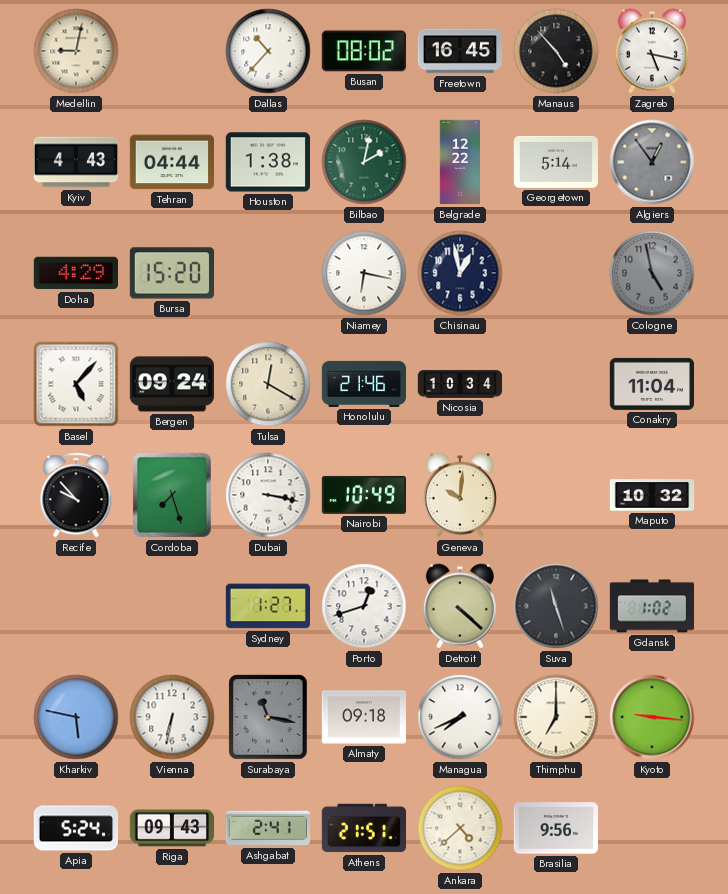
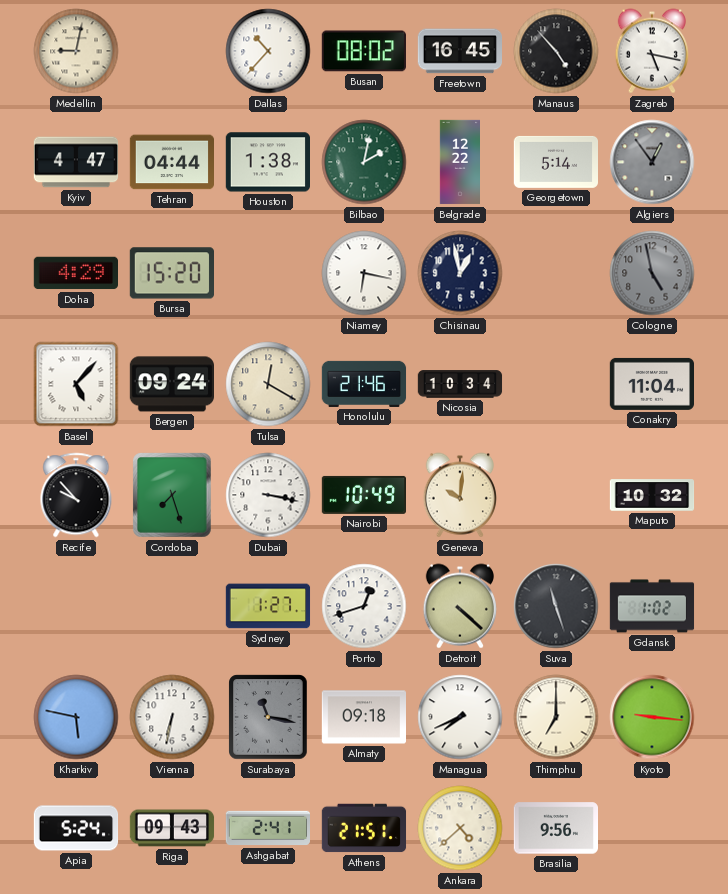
Kyiv: 4:43 -> 4:47
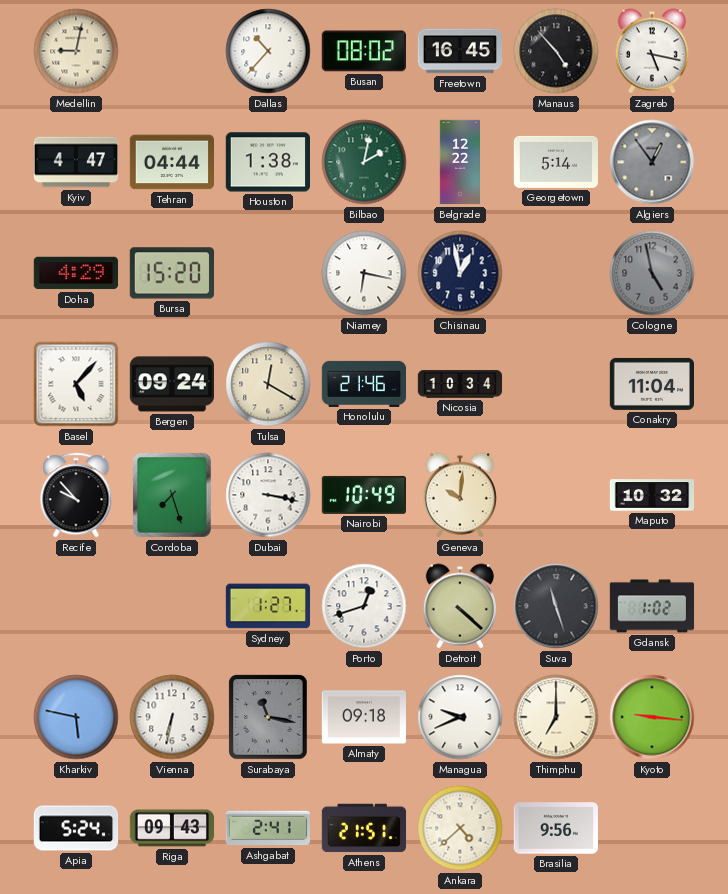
Managua: 7:41 -> 9:41
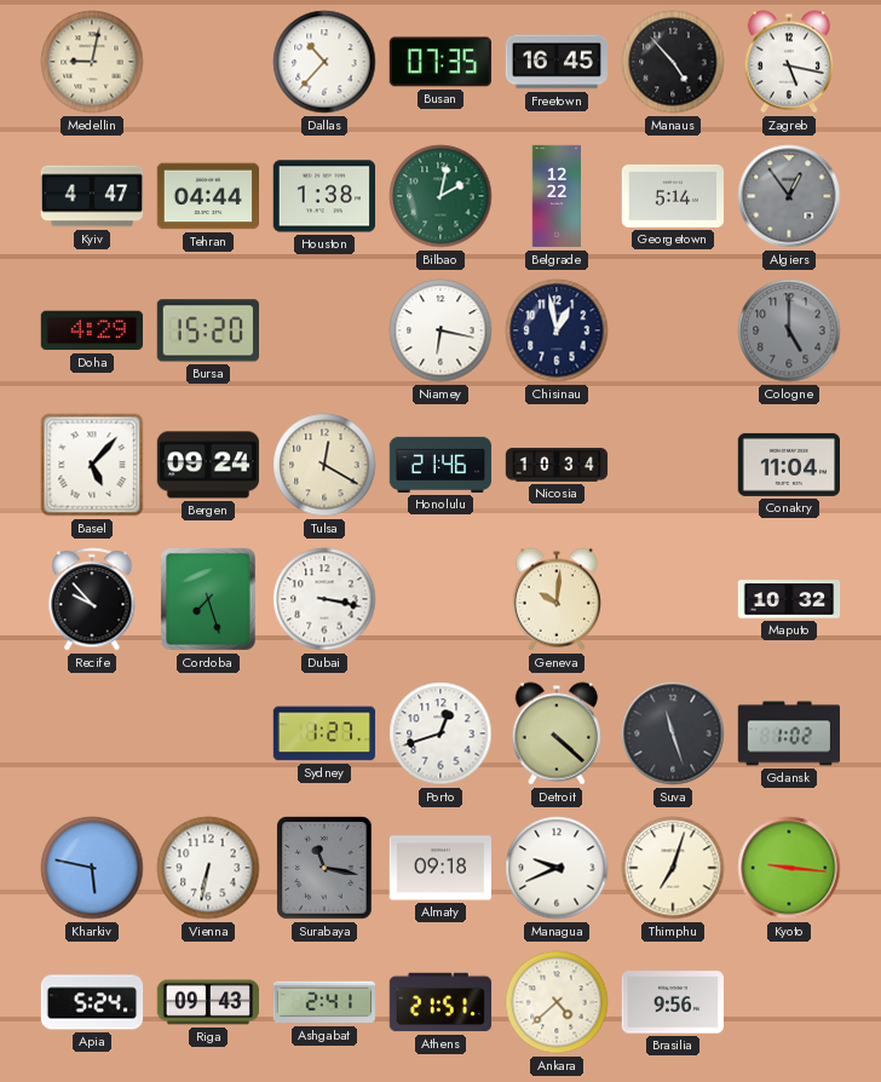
Busan: 08:02 -> 07:35
Cologne: 4:58 -> 5:00
Nairobi: 10:49 -> none
Thimphu: 7:00 -> 7:03
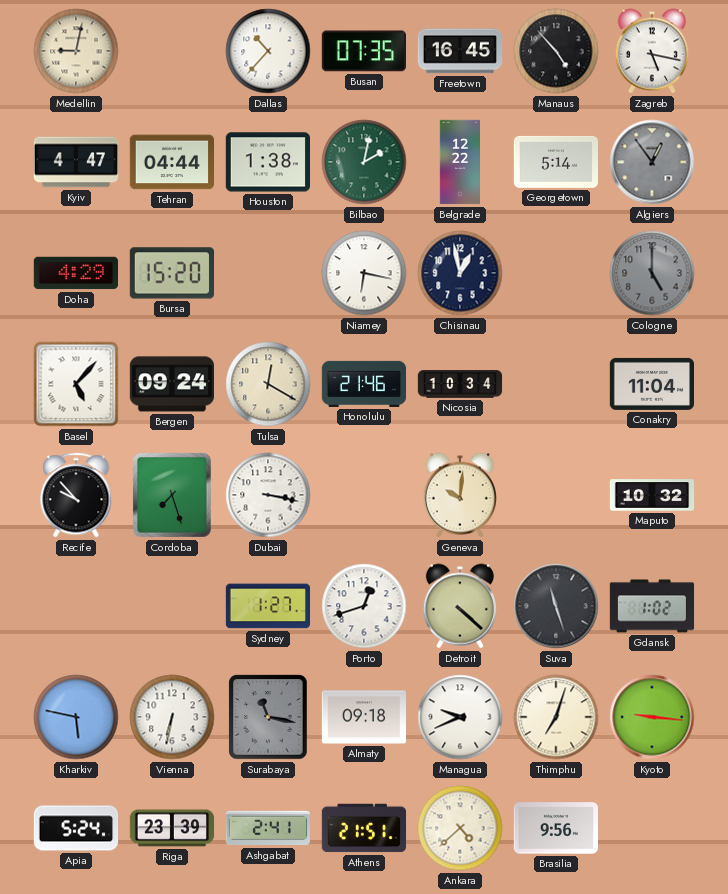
Riga: 09:43 -> 23:39
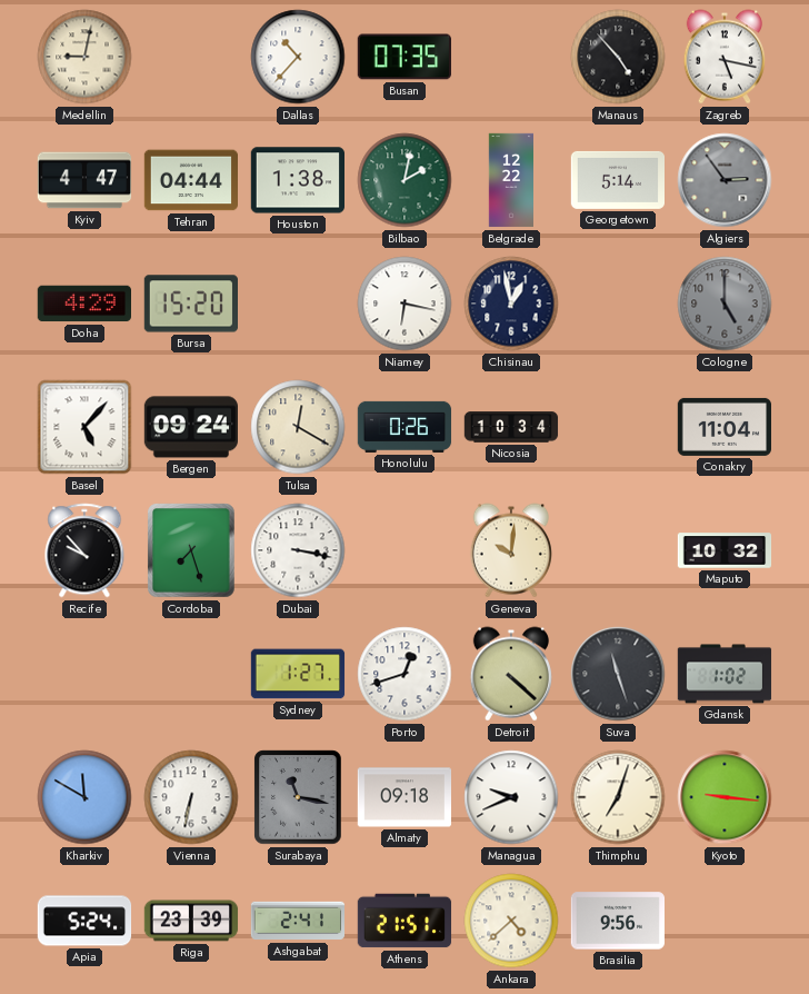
Freetown: 16:45 -> none
Algiers: 12:54 -> 2:54
Honolulu: 21:46 -> 0:26
Kharkiv: 5:47 -> 11:50
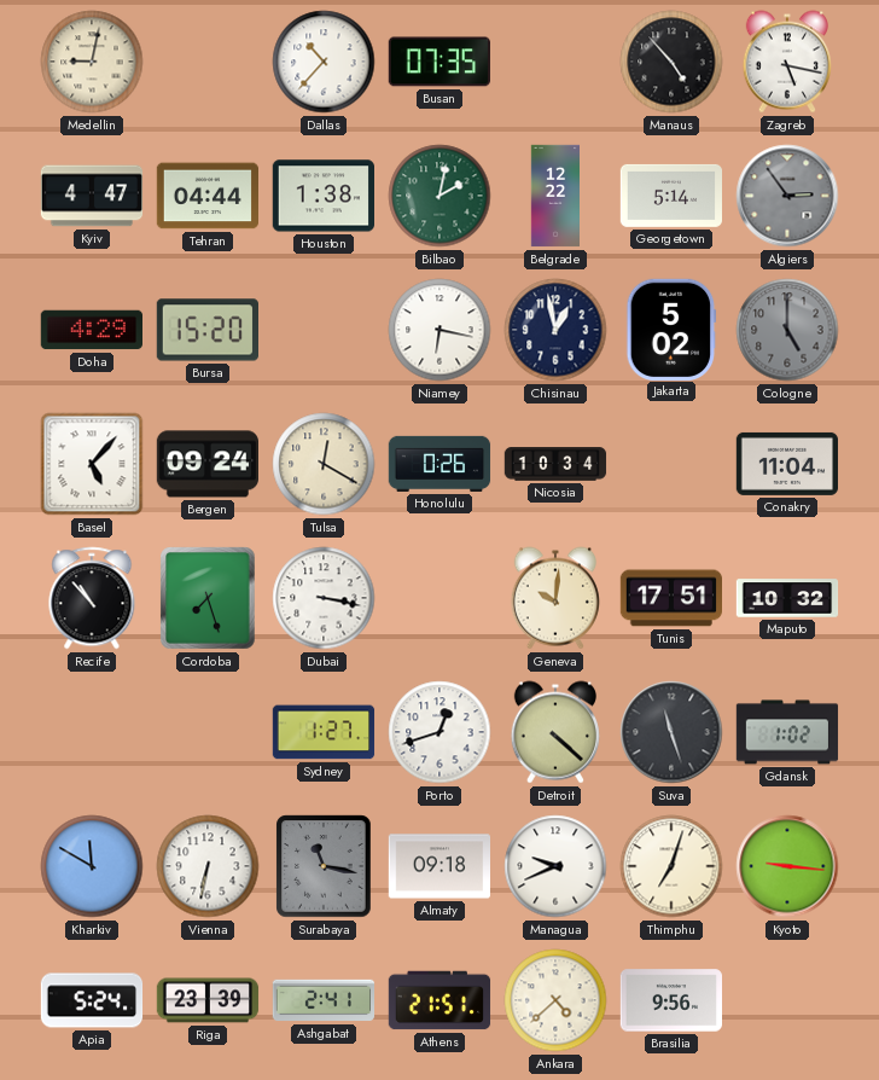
Jakarta: none -> 5:02
Recife: 9:53 -> 10:53
Tunis: none -> 17:51
